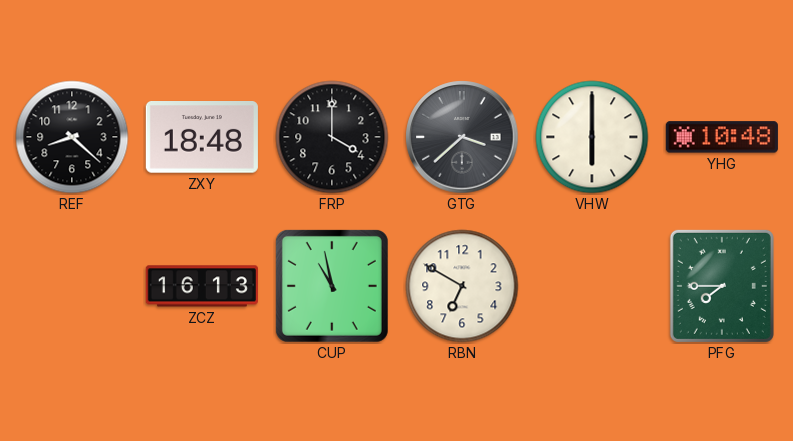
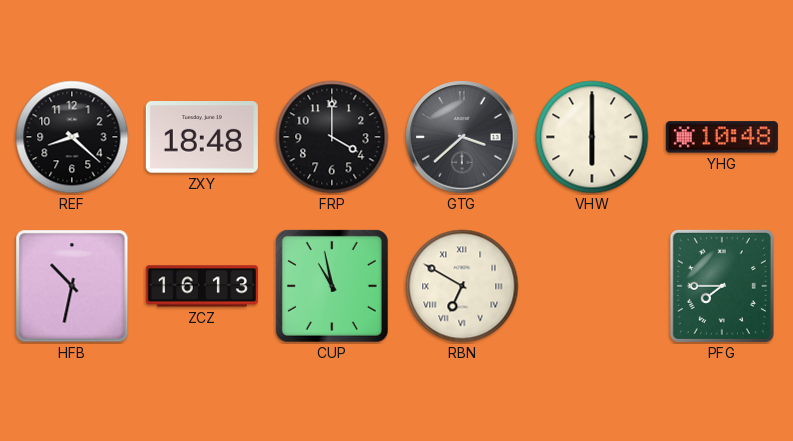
HFB: none -> 10:32
RBN numerals: Arabic -> Roman
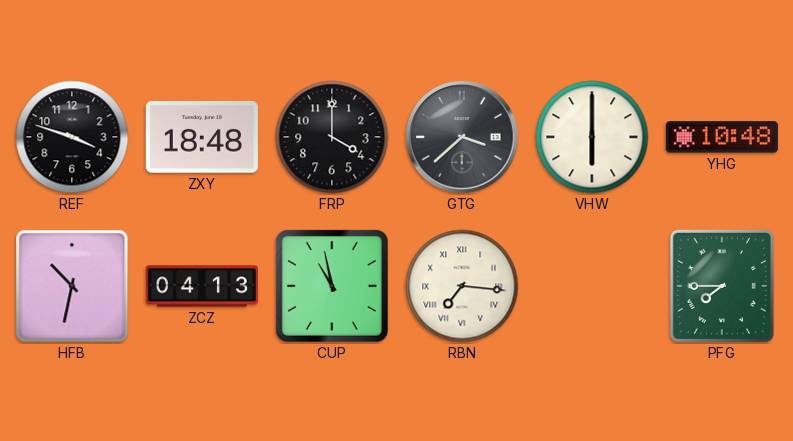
REF: 8:22 -> 3:48
ZCZ: 16:13 -> 04:13
RBN: 6:50 -> 7:16
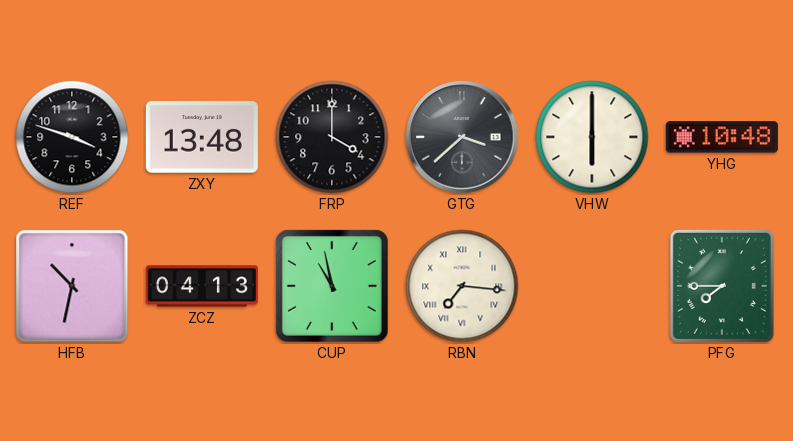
ZXY: 18:48 -> 13:48
